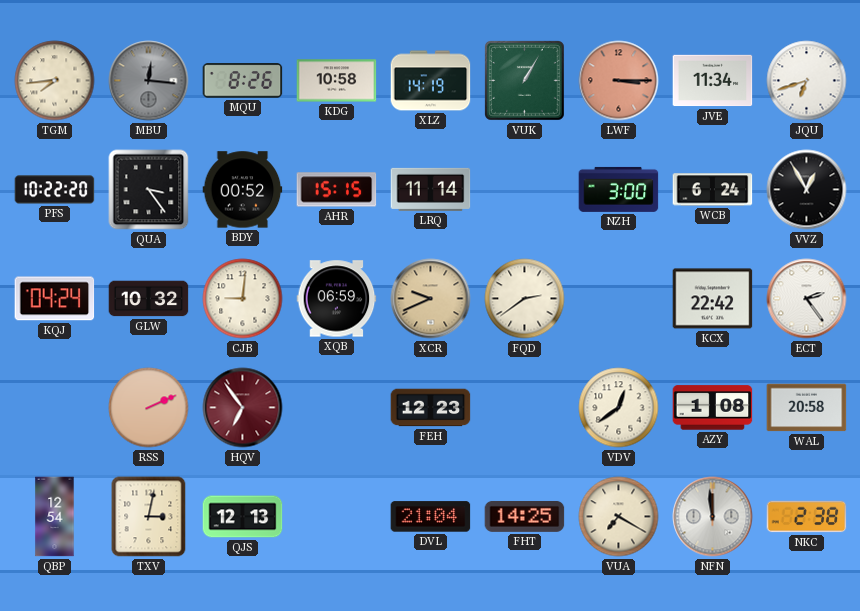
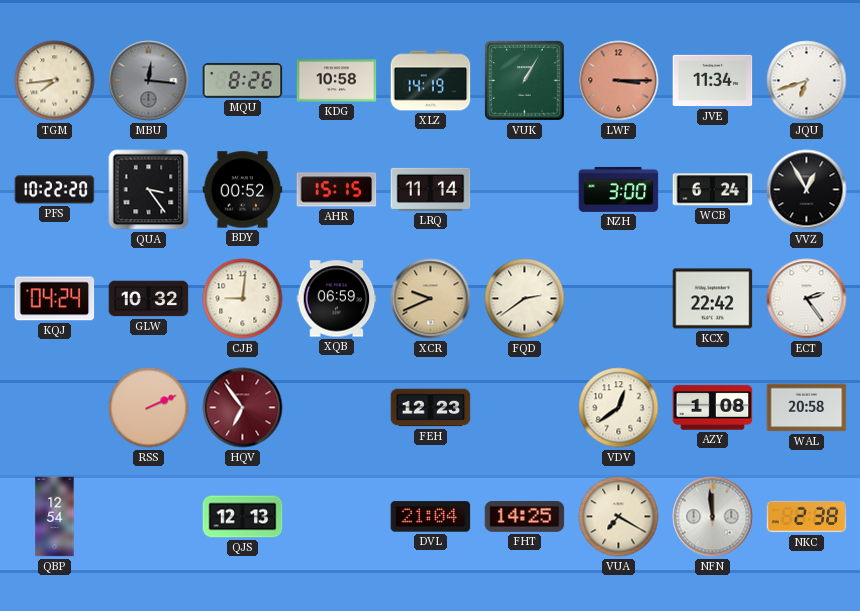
TXV: 3:02 -> none
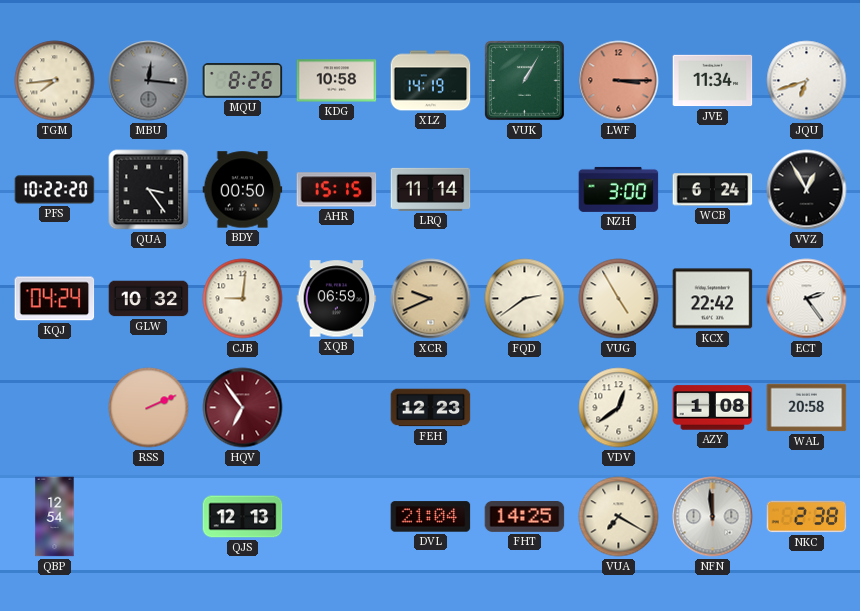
BDY: 00:52 -> 00:50
VUG: none -> 4:55
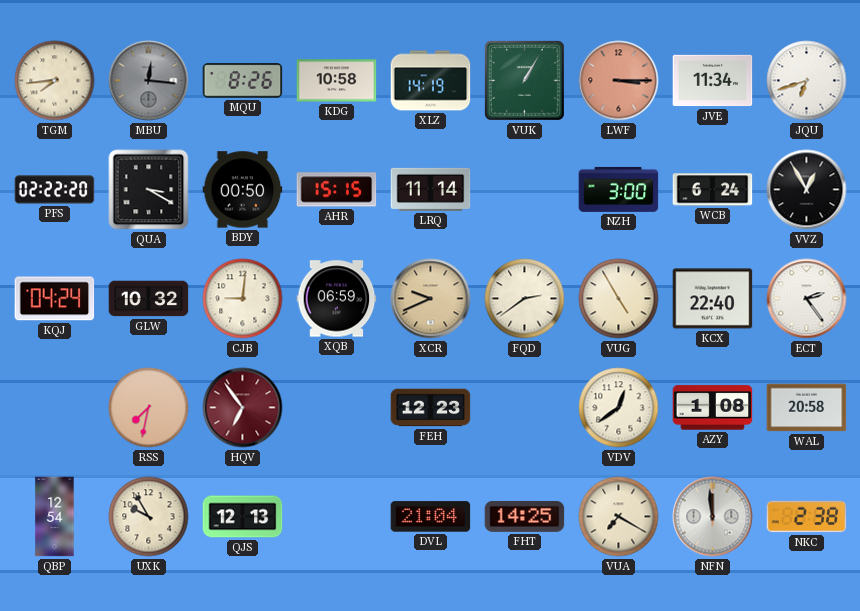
PFS: 10:22 -> 02:22
QUA: 3:24 -> 3:20
KCX: 22:42 -> 22:40
RSS: 2:11 -> 7:32
UXK: none -> 9:55
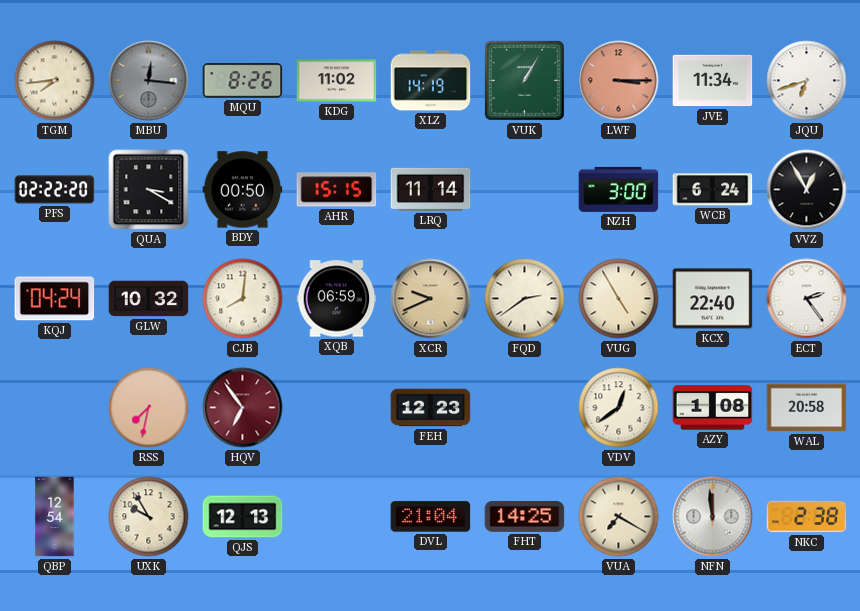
KDG: 10:58 -> 11:02
CJB: 9:01 -> 8:01
